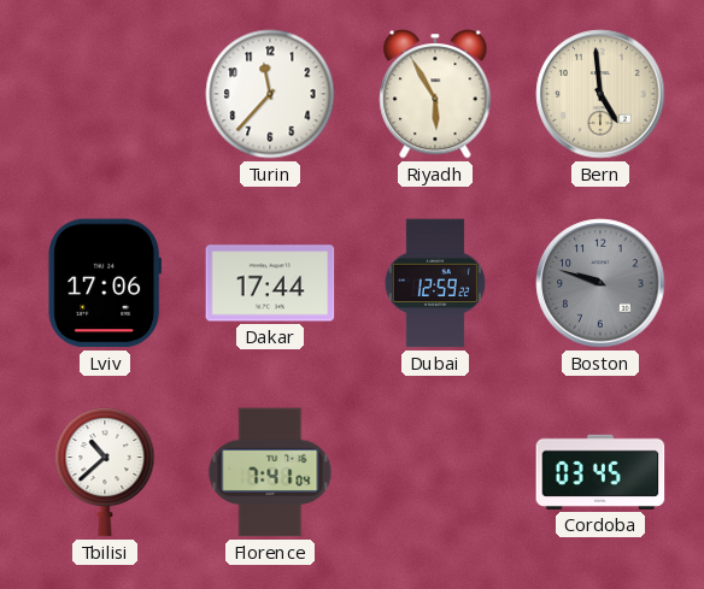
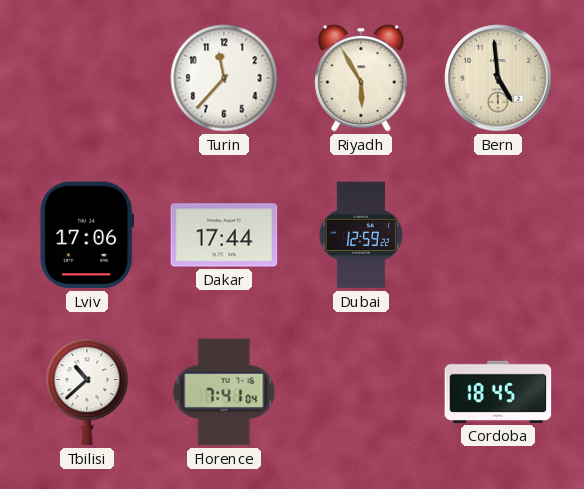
Boston: 9:48 -> none
Cordoba: 03:45 -> 18:45
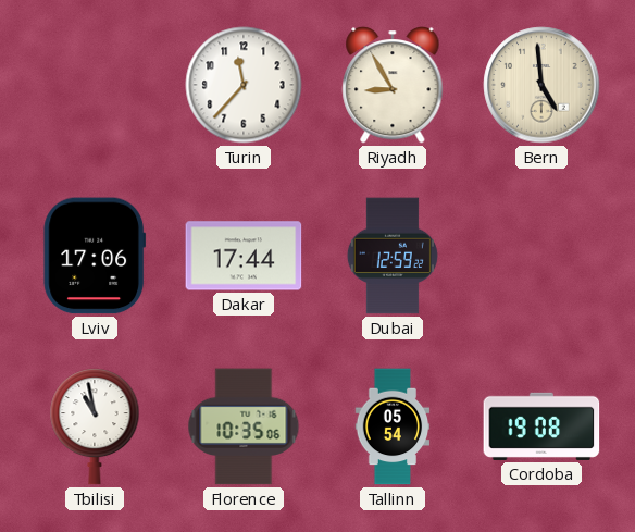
Riyadh: 5:55 -> 8:55
Tbilisi: 10:38 -> 10:58
Florence: 7:41 -> 10:35
Tallinn: none -> 05:54
Cordoba: 18:45 -> 19:08
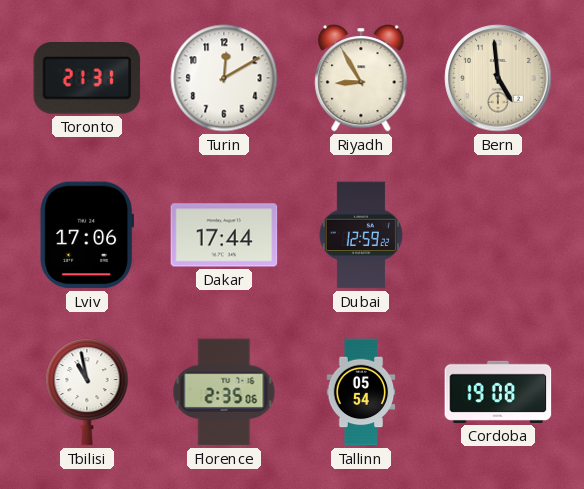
Toronto: none -> 21:31
Turin: 11:37 -> 12:10
Florence: 10:35 -> 2:35
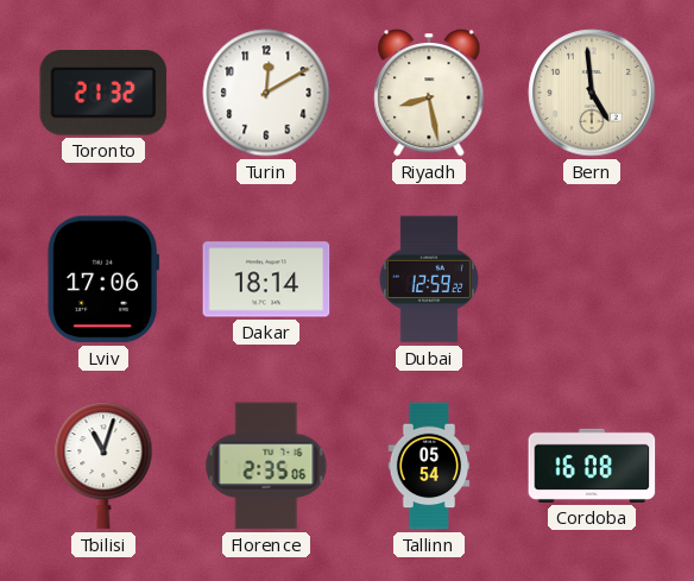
Toronto: 21:31 -> 21:32
Riyadh: 8:55 -> 8:28
Dakar: 17:44 -> 18:14
Tbilisi: 10:58 -> 11:03
Cordoba: 19:08 -> 16:08
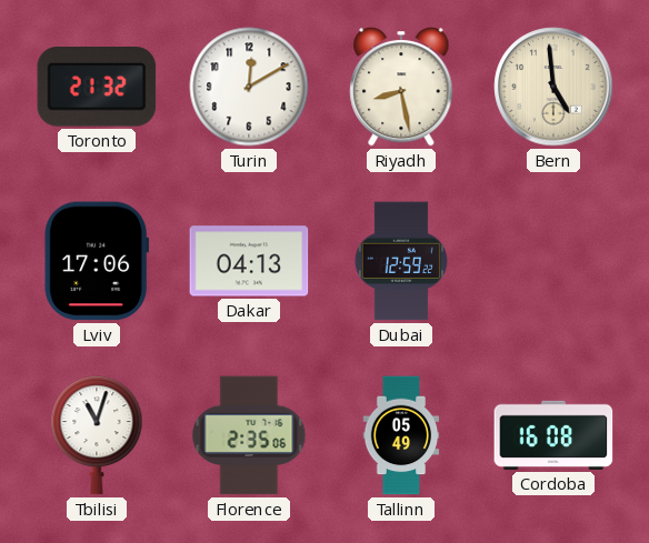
Dakar: 18:14 -> 04:13
Tallinn: 05:54 -> 05:49
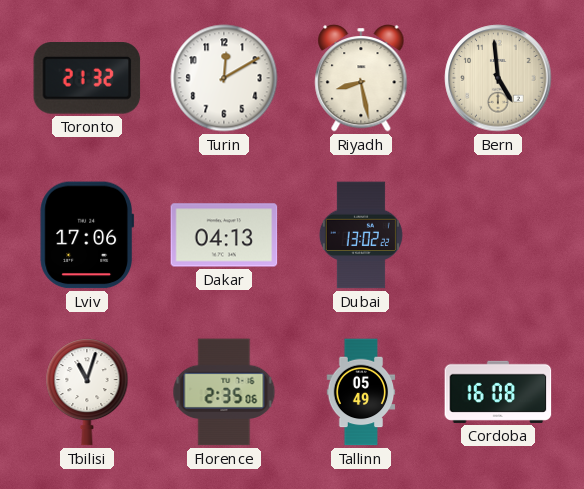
Dubai: 12:59 -> 13:02
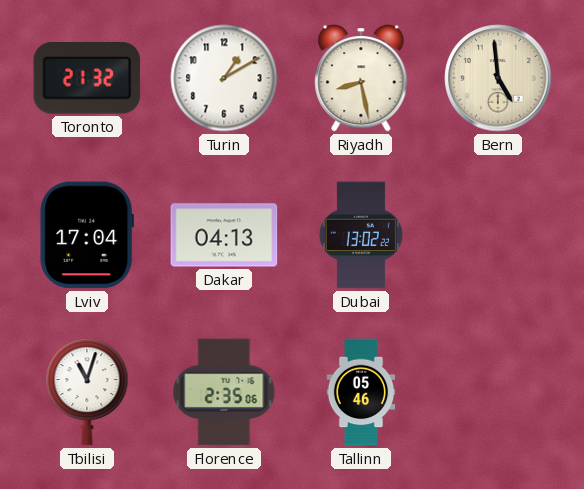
Turin: 12:10 -> 1:10
Lviv: 17:06 -> 17:04
Tallinn: 05:49 -> 05:46
Cordoba: 16:08 -> none
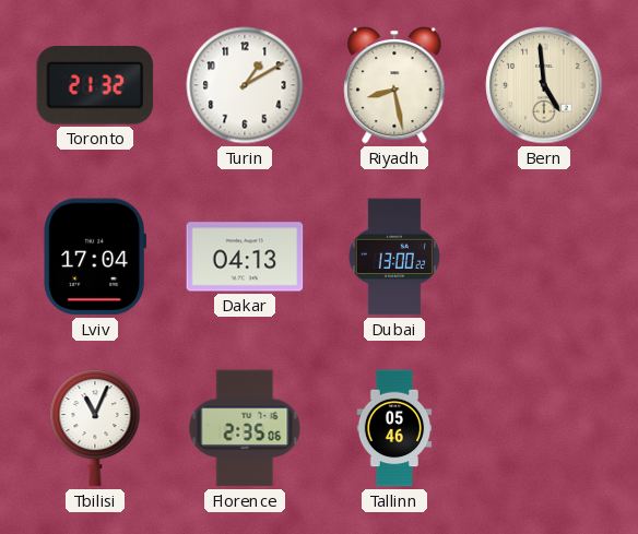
Dubai: 13:02 -> 13:00
Tbilisi: 11:03 -> 11:04
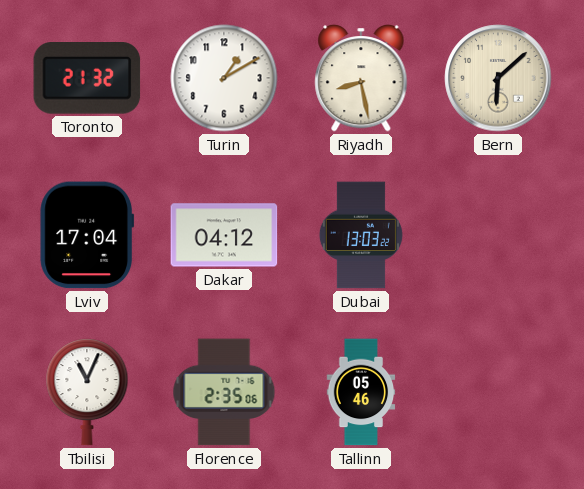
Bern: 4:59 -> 6:08
Dakar: 04:13 -> 04:12
Dubai: 13:00 -> 13:03
